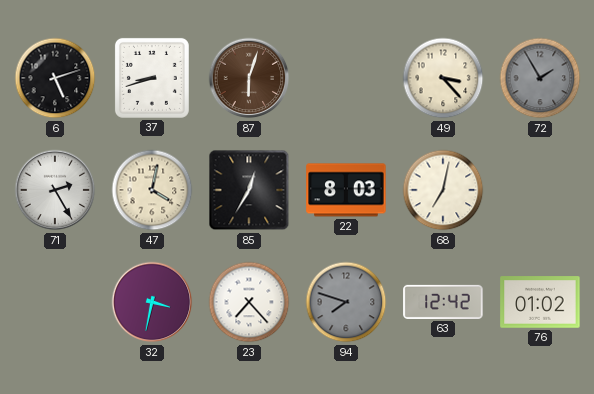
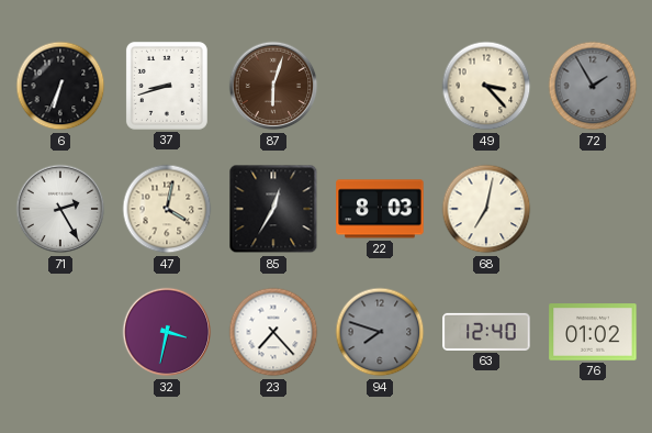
6: 5:12 -> 6:34
63: 12:42 -> 12:40
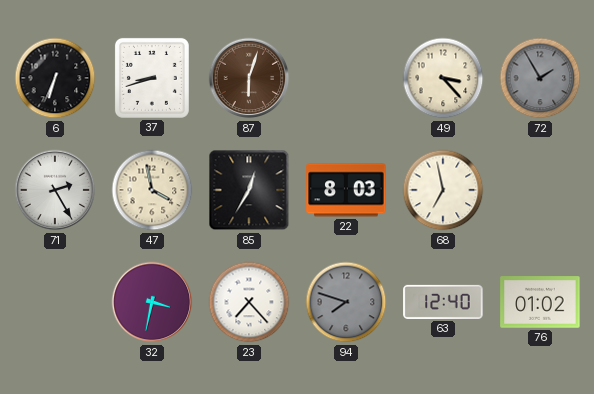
47: 4:02 -> 3:58
68: 7:02 -> 6:58
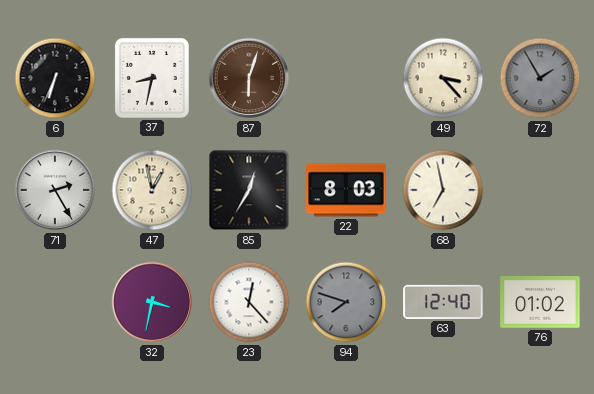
37: 8:42 -> 8:32
47: 3:58 -> 12:58
23: 7:23 -> 12:23
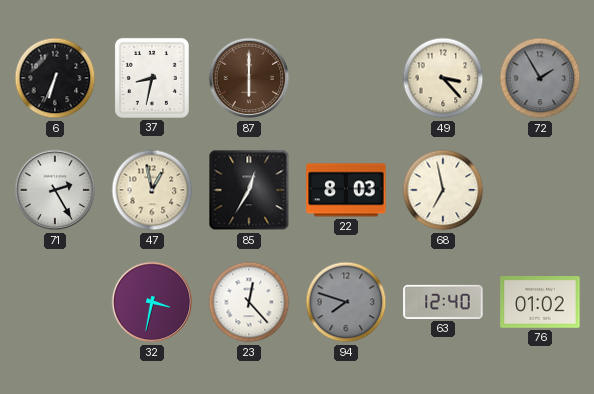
87: 6:03 -> 6:00
